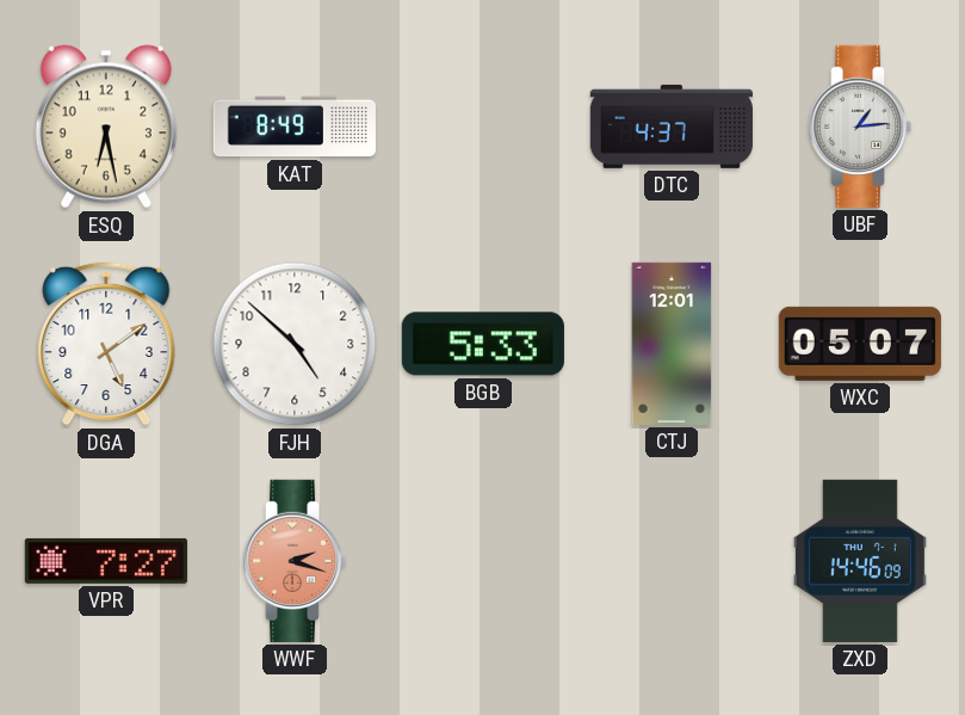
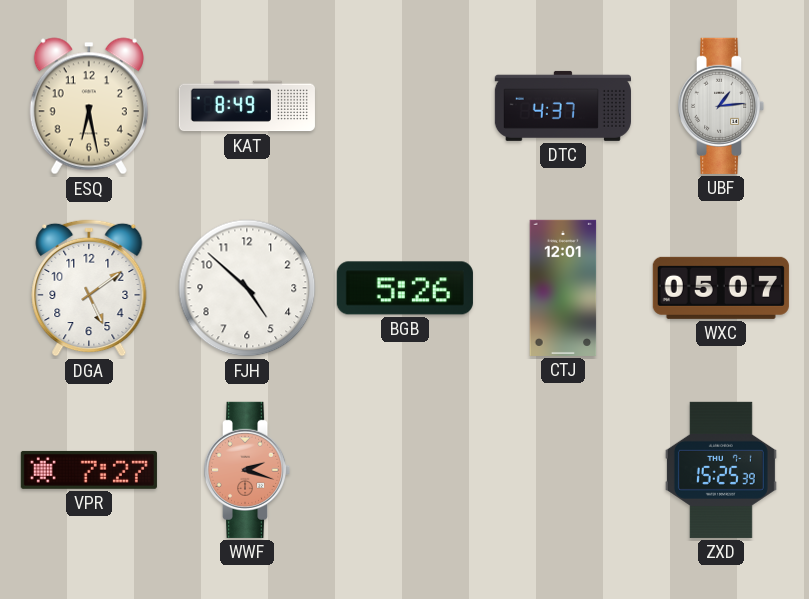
BGB: 5:33 -> 5:26
ZXD: 14:46 -> 15:25
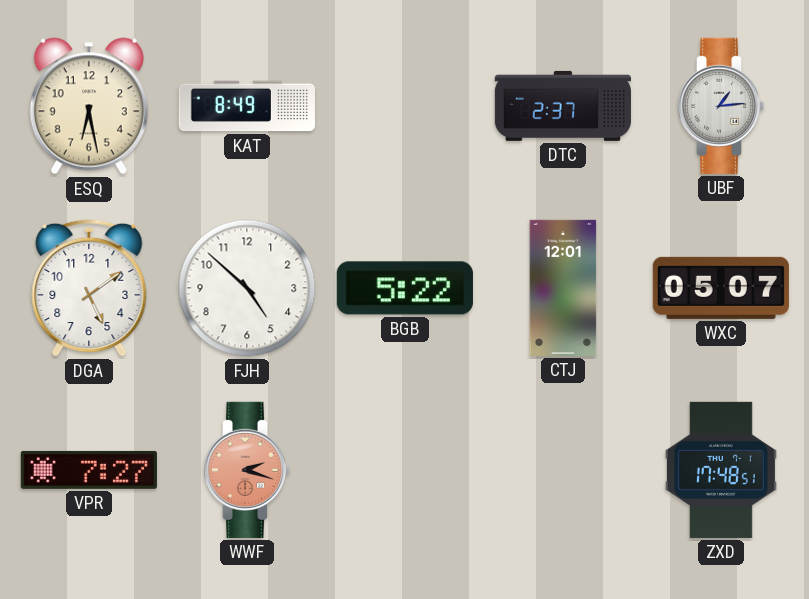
DTC: 4:37 -> 2:37
BGB: 5:26 -> 5:22
ZXD: 15:25 -> 17:48
